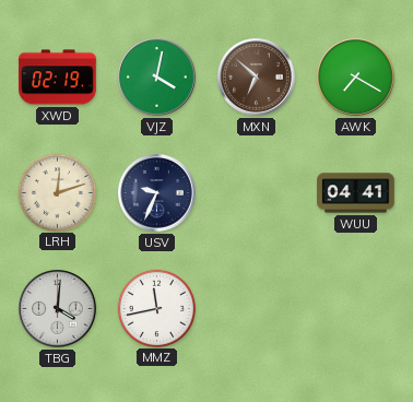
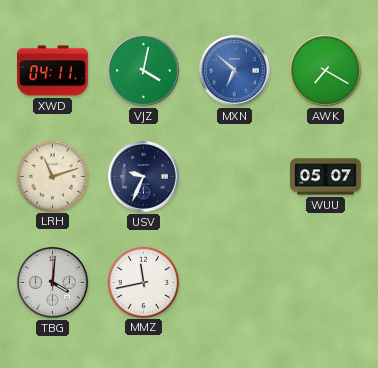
XWD: 02:19 -> 04:11
MXN dial: brown -> blue
LRH: 12:12 -> 11:12
WUU: 04:41 -> 05:07
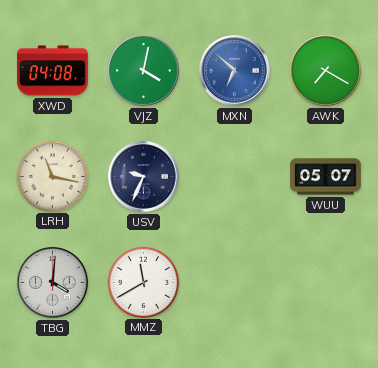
XWD: 04:11 -> 04:08
LRH: 11:12 -> 11:17
MMZ: 11:43 -> 11:40
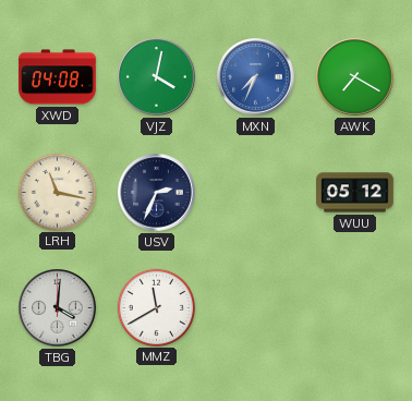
MXN: 6:52 -> 7:34
USV: 9:34 -> 2:34
WUU: 05:07 -> 05:12
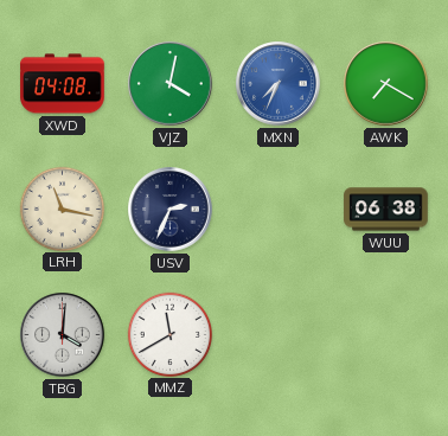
WUU: 05:12 -> 06:38
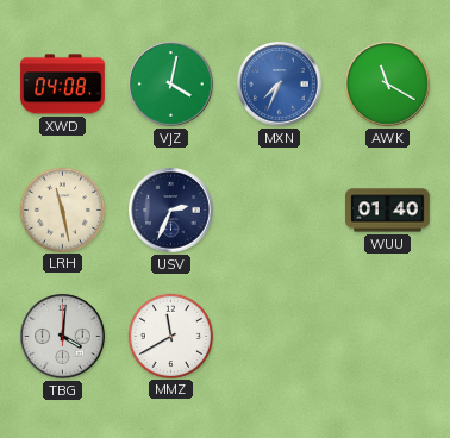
AWK: 7:20 -> 11:20
LRH: 11:17 -> 11:28
WUU: 06:38 -> 01:40
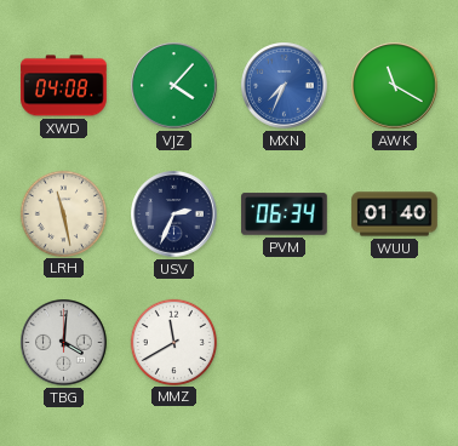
VJZ: 4:02 -> 4:07
PVM: none -> 06:34
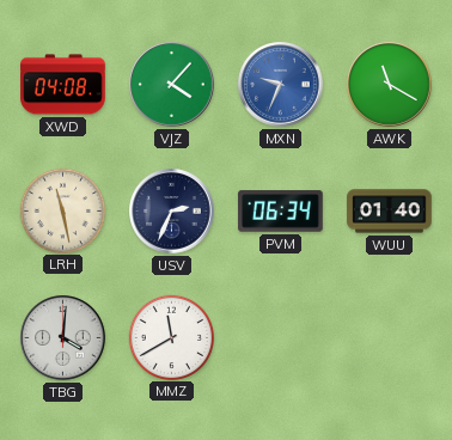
MXN: 7:34 -> 9:34
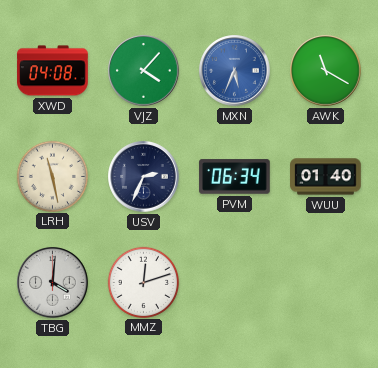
MXN: 9:34 -> 5:34
MMZ: 11:40 -> 12:12
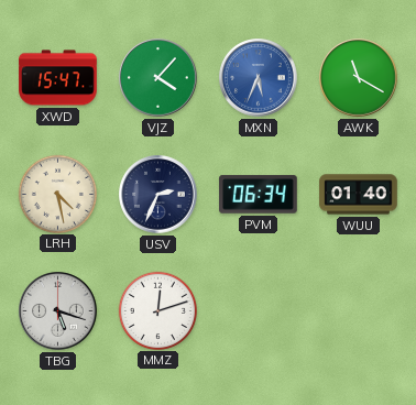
XWD: 04:08 -> 15:47
LRH: 11:28 -> 4:28
TBG: 4:01 -> 5:18
